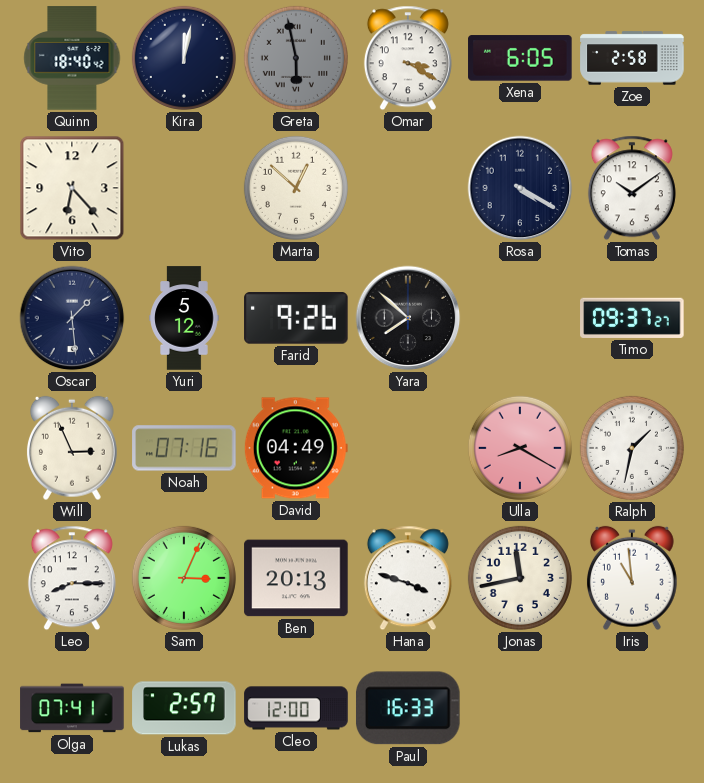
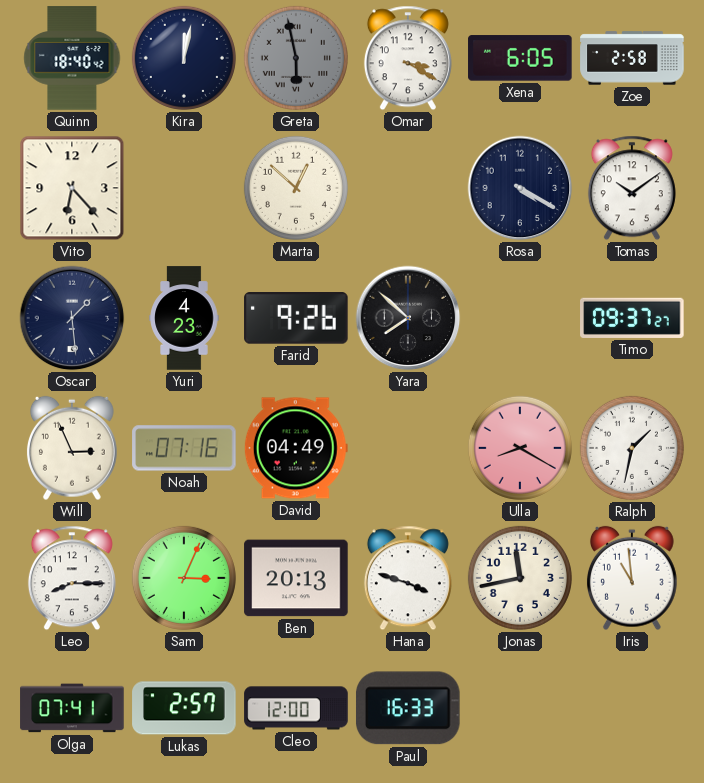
Yuri: 5:12 -> 4:23
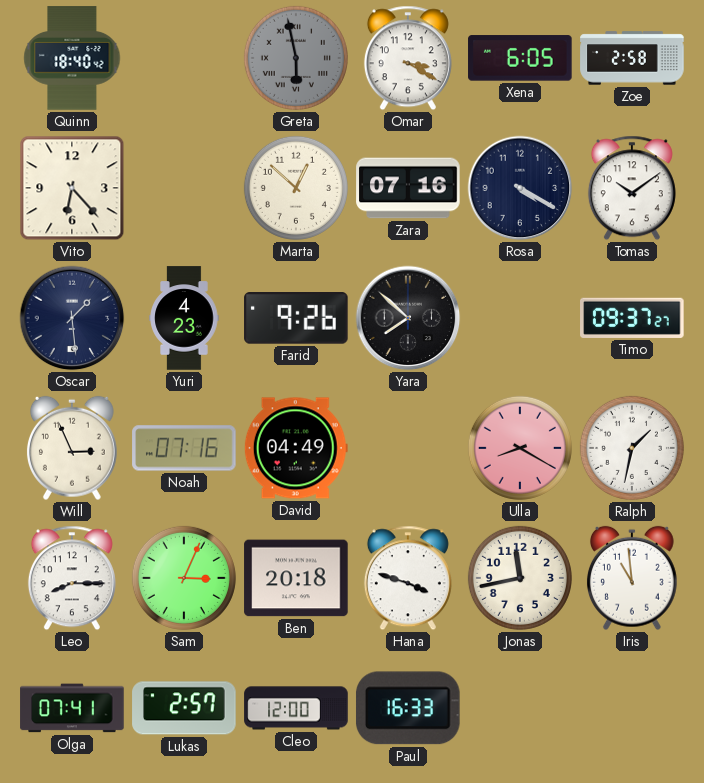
Kira: 12:02 -> none
Zara: none -> 07:16
Ben: 20:13 -> 20:18
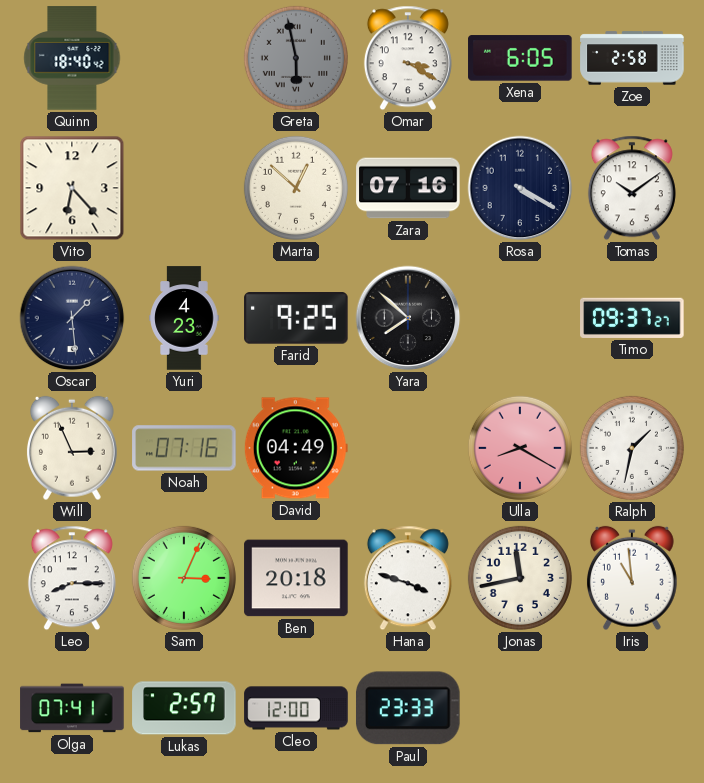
Farid: 9:26 -> 9:25
Paul: 16:33 -> 23:33
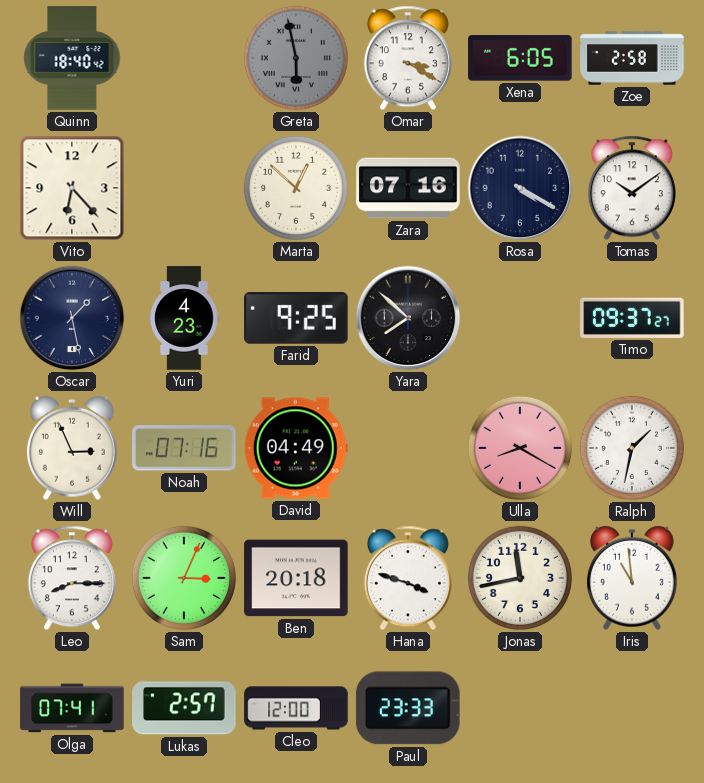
Oscar: 1:29 -> 1:28
